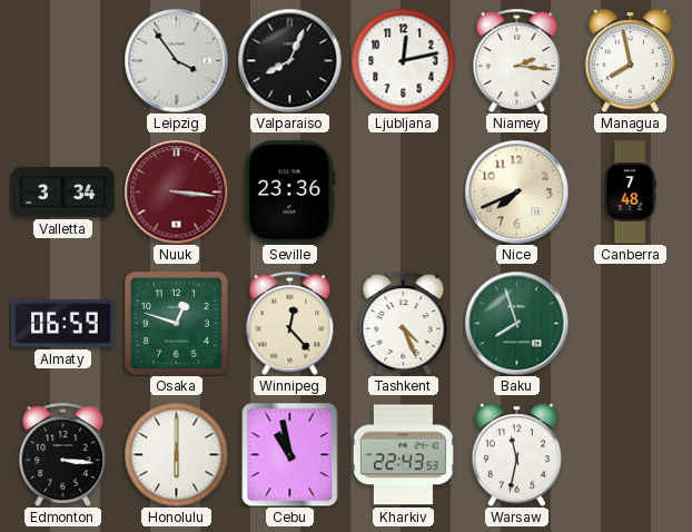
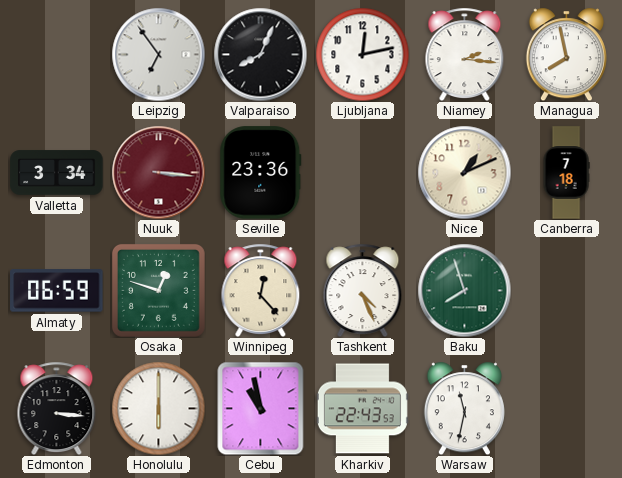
Leipzig: 3:54 -> 6:54
Nice: 7:41 -> 1:11
Canberra: 7:48 -> 7:18
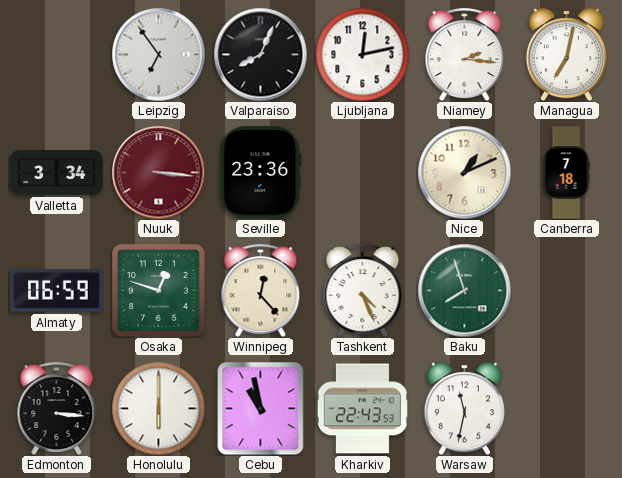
Managua: 7:58 -> 7:02
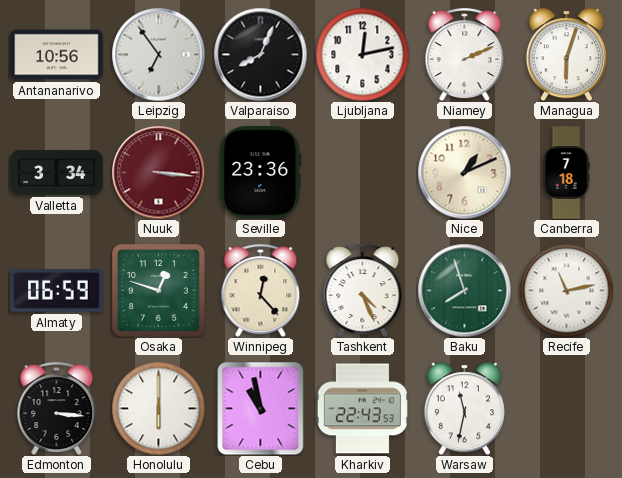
Antananarivo: none -> 10:56
Niamey: 2:16 -> 2:11
Managua: 7:02 -> 6:03
Recife: none -> 11:13
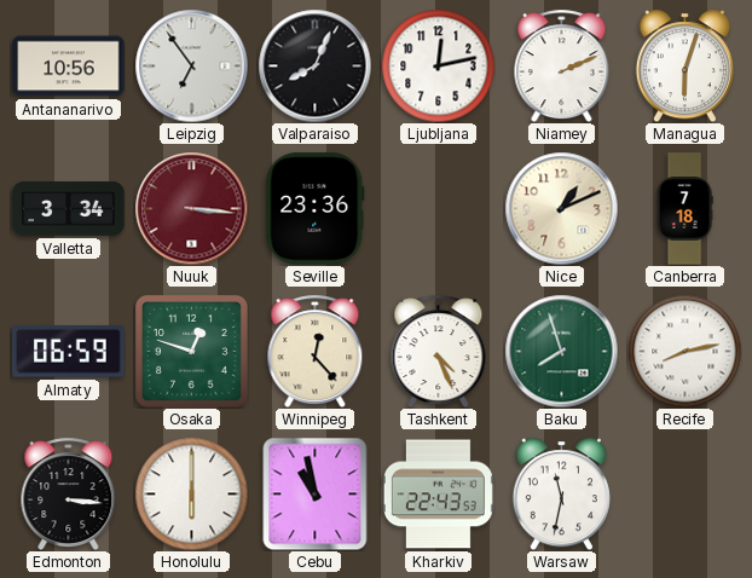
Recife: 11:13 -> 8:13
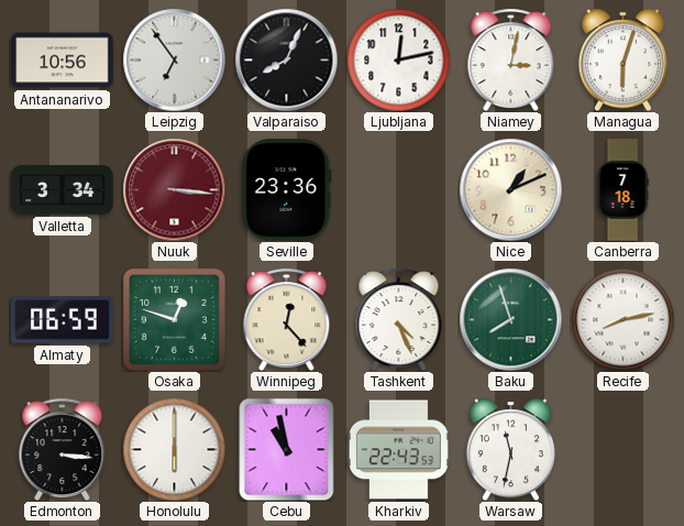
Niamey: 2:11 -> 3:02
